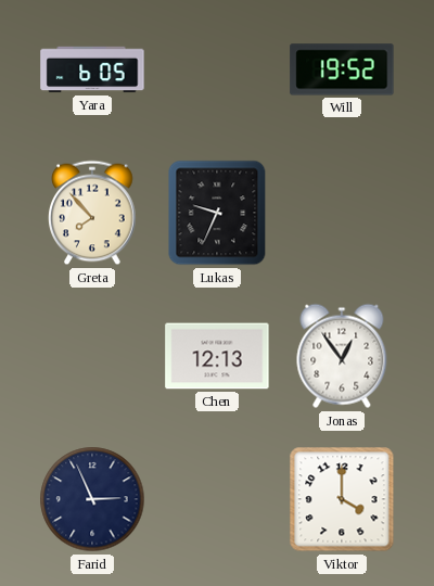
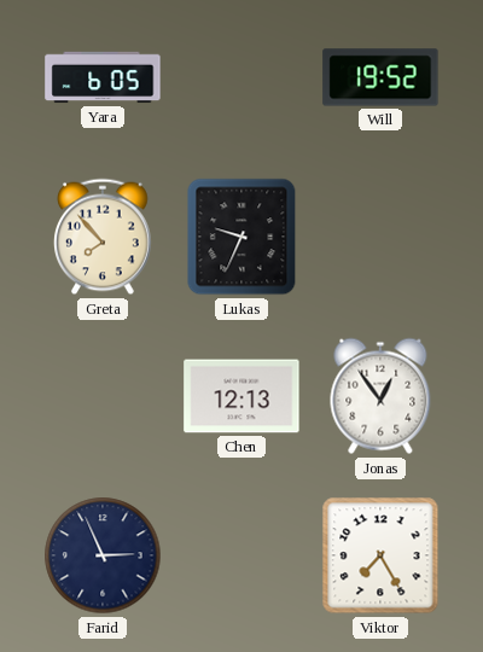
Viktor: 4:00 -> 7:25
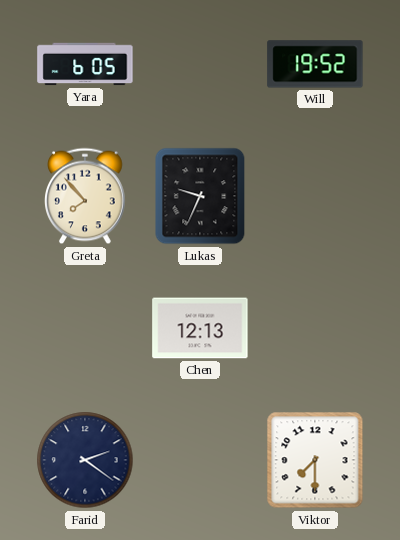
Jonas: 12:54 -> none
Farid: 2:56 -> 2:21
Viktor: 7:25 -> 7:30
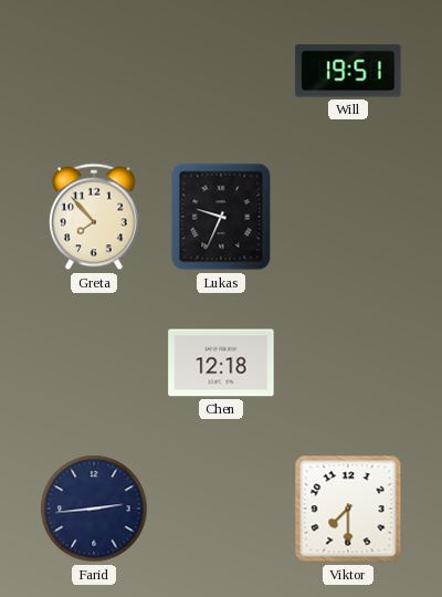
Yara: 6:05 -> none
Will: 19:52 -> 19:51
Chen: 12:13 -> 12:18
Farid: 2:21 -> 2:44
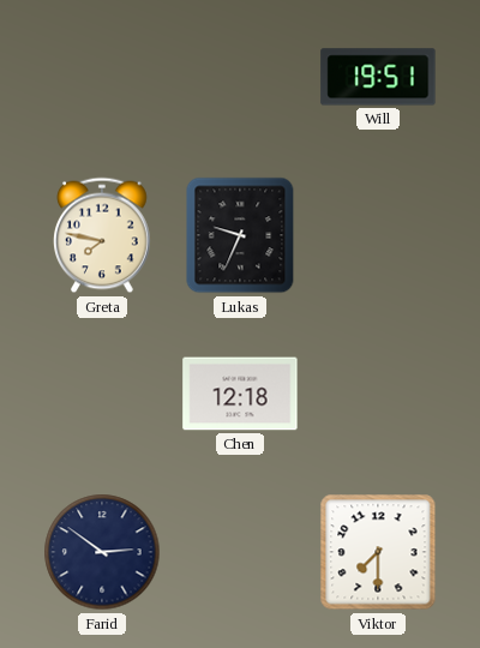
Greta: 7:53 -> 7:47
Farid: 2:44 -> 2:51
